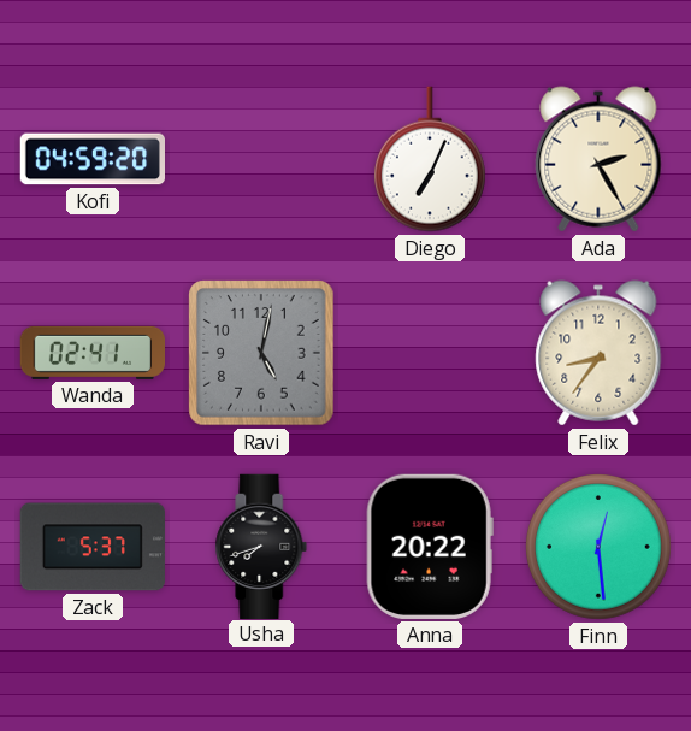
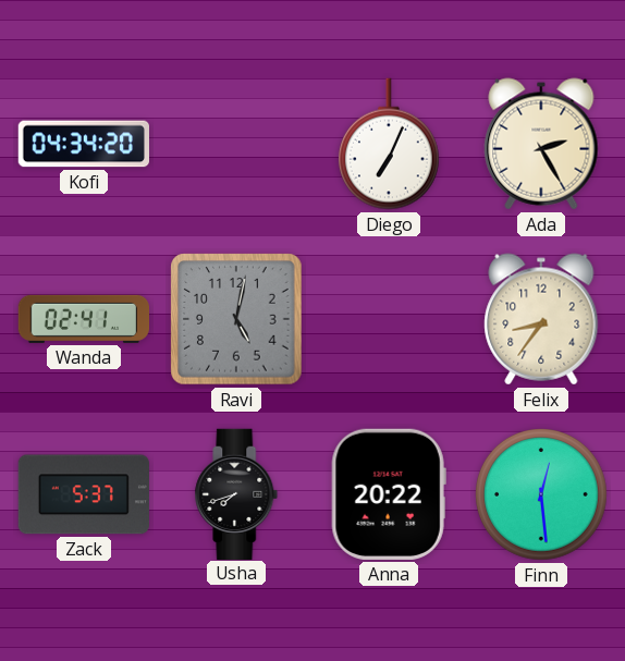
Kofi: 04:59 -> 04:34
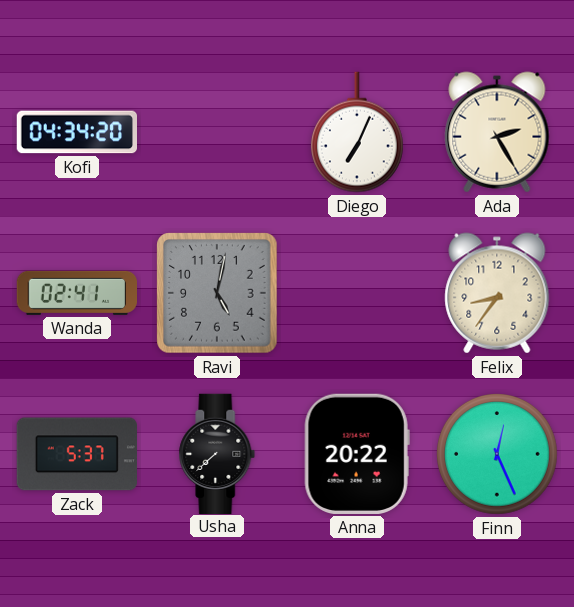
Usha: 7:42 -> 7:38
Finn: 12:29 -> 12:26
